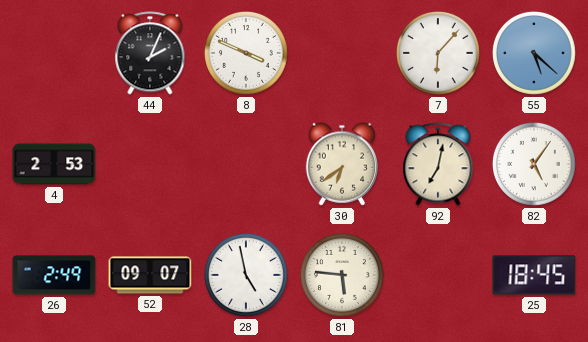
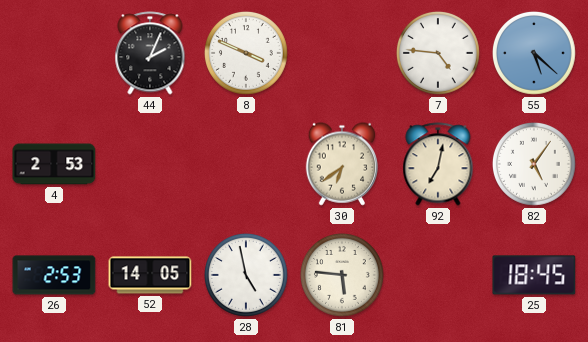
7: 6:07 -> 4:46
26: 2:49 -> 2:53
52: 09:07 -> 14:05
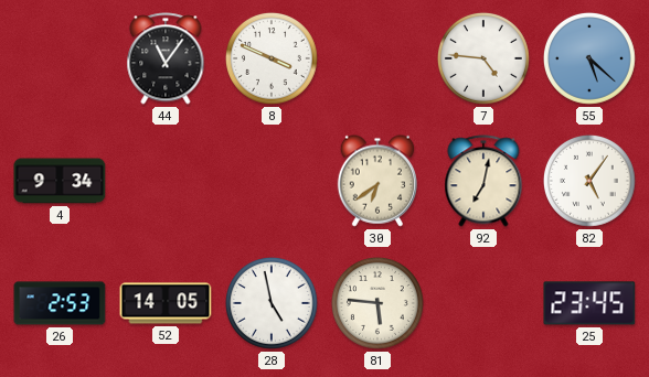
44: 2:04 -> 11:06
4: 2:53 -> 9:34
25: 18:45 -> 23:45
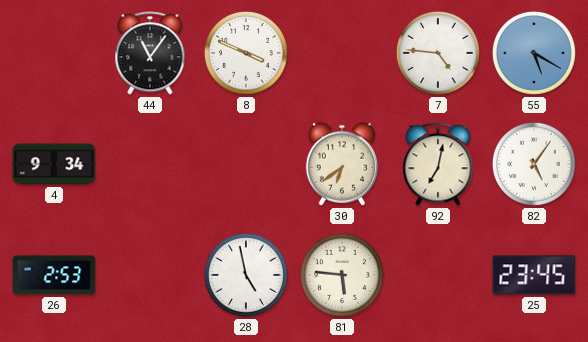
55: 5:22 -> 5:20
52: 14:05 -> none
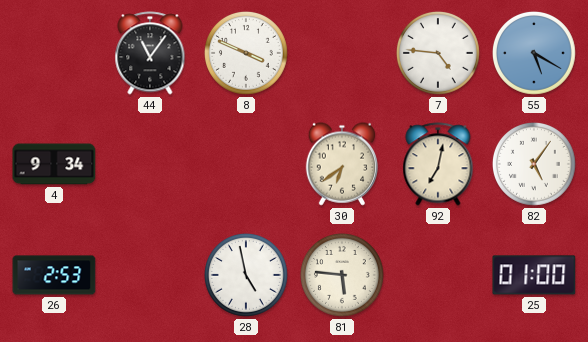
25: 23:45 -> 01:00
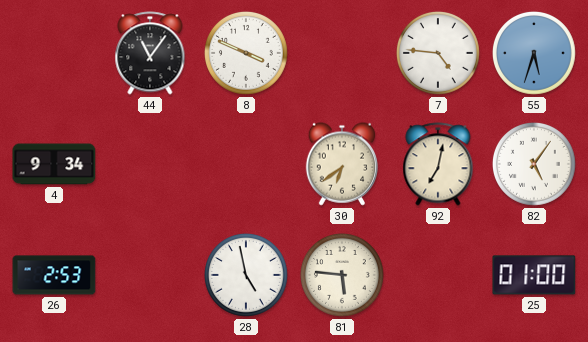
55: 5:20 -> 5:33
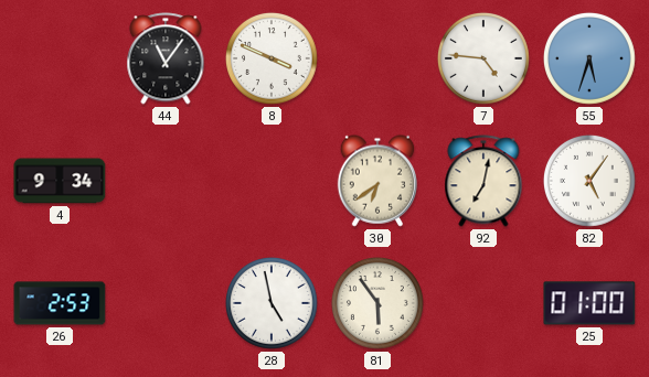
81: 5:46 -> 5:54
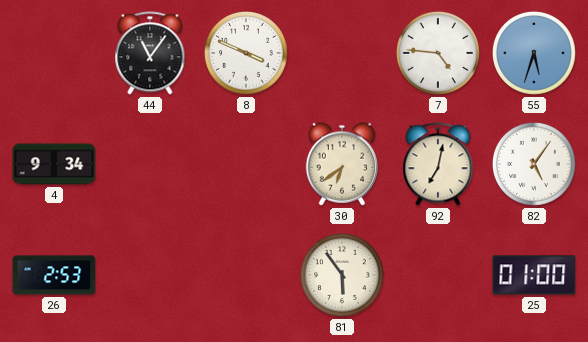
28: 4:58 -> none
